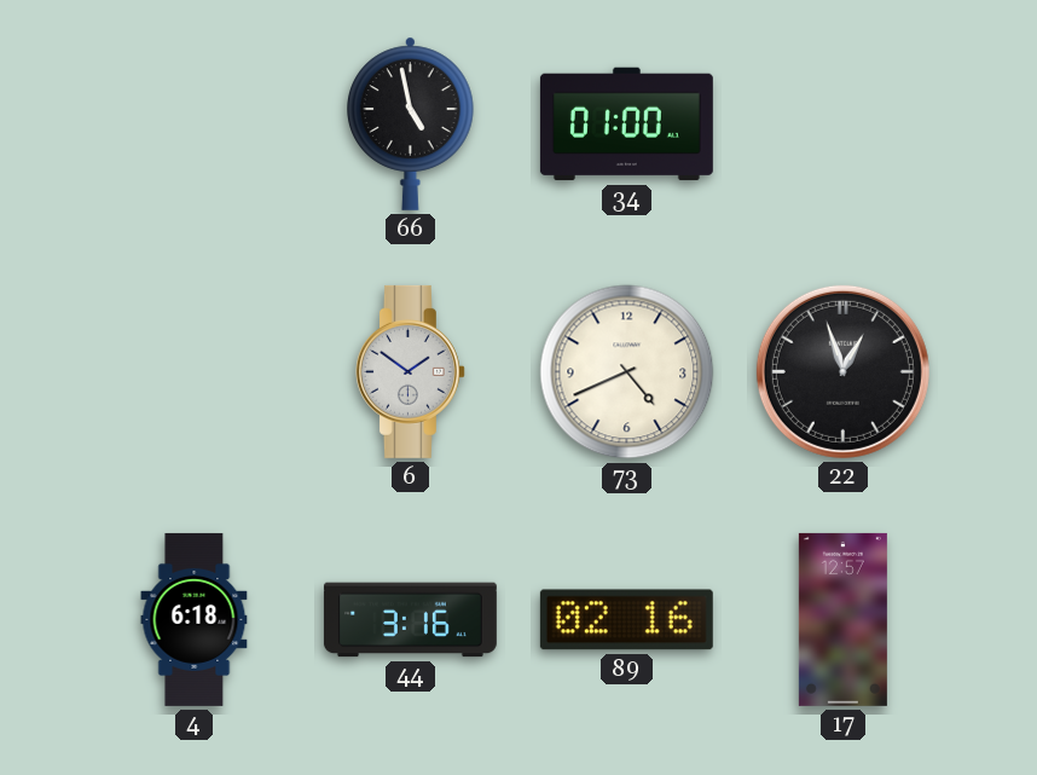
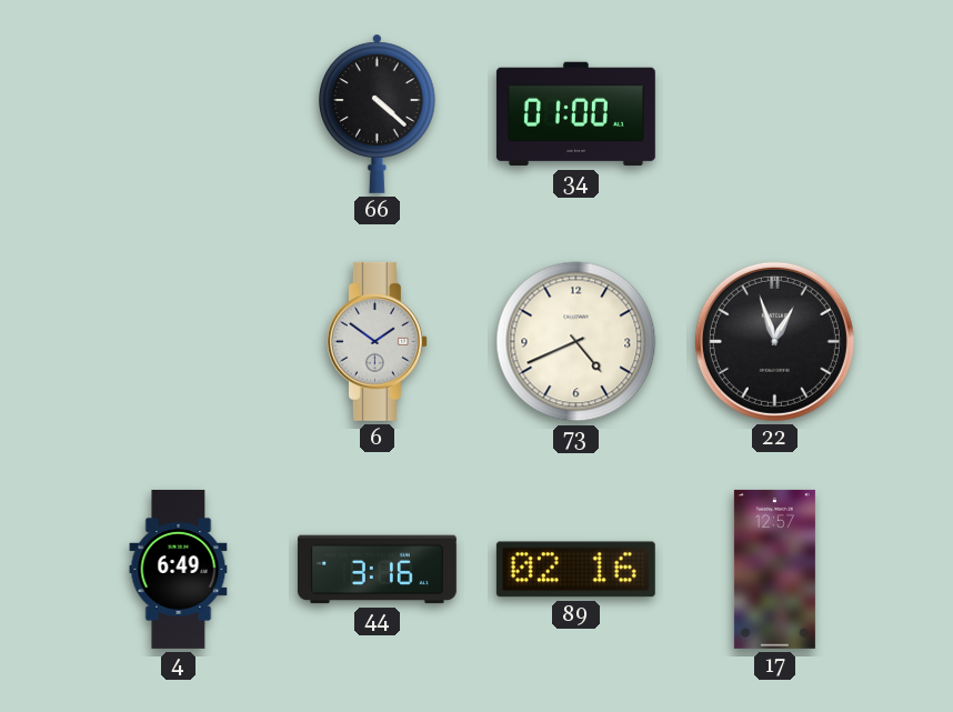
66: 4:58 -> 4:22
4: 6:18 -> 6:49
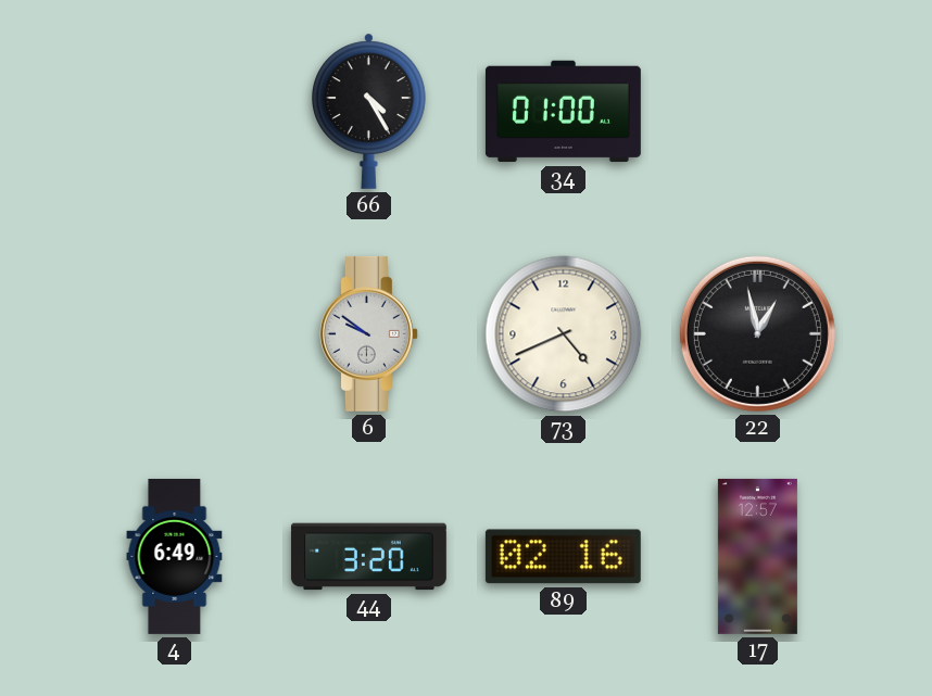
66: 4:22 -> 4:25
6: 1:51 -> 9:51
22: 12:57 -> 12:58
44: 3:16 -> 3:20
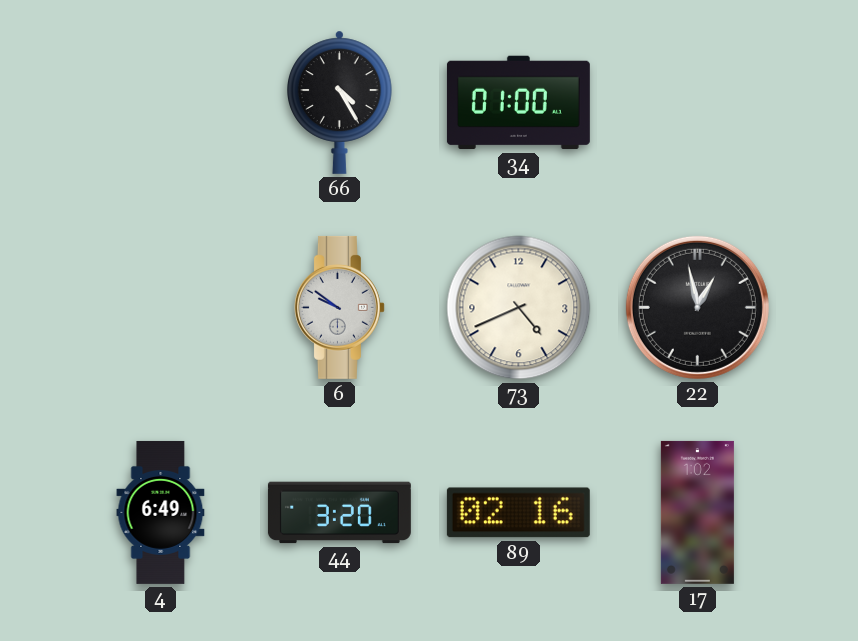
17: 12:57 -> 1:02
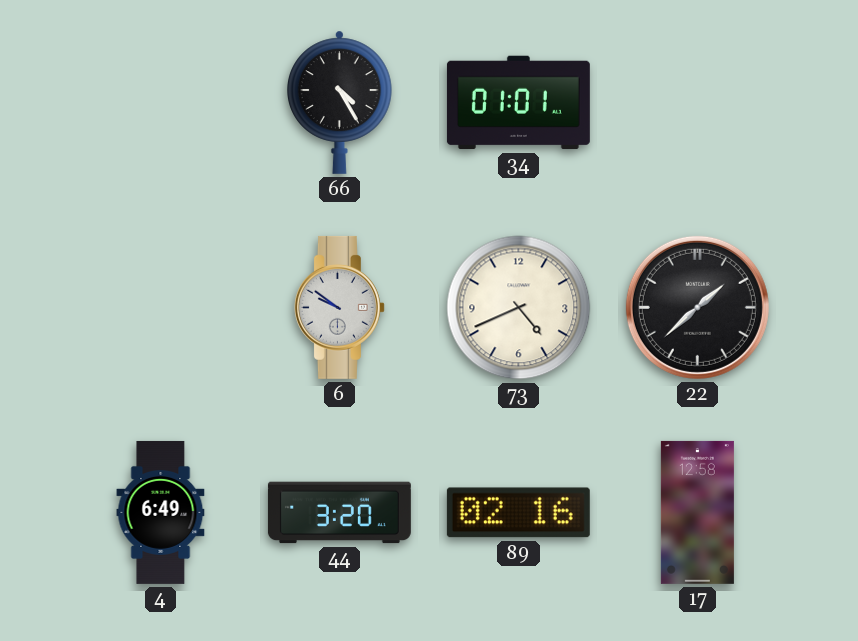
34: 01:00 -> 01:01
22: 12:58 -> 1:38
17: 1:02 -> 12:58
